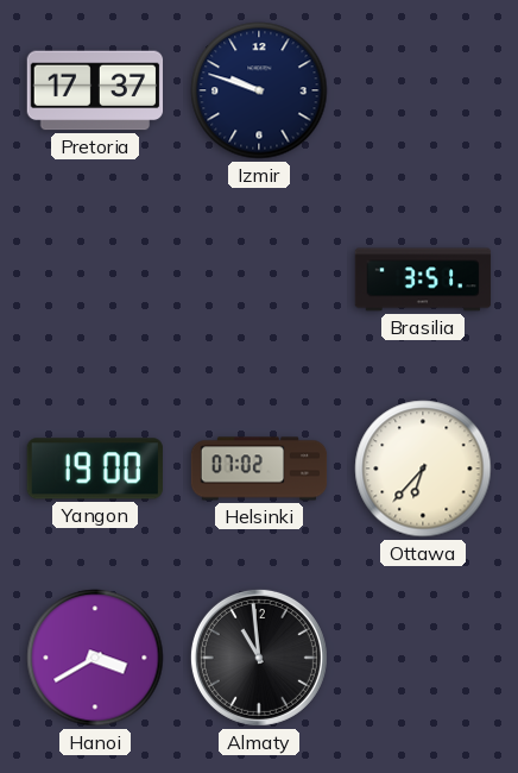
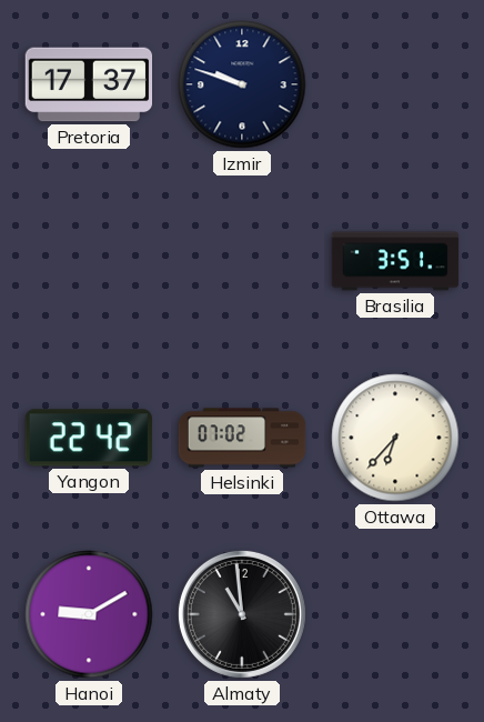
Yangon: 19:00 -> 22:42
Hanoi: 3:40 -> 9:10
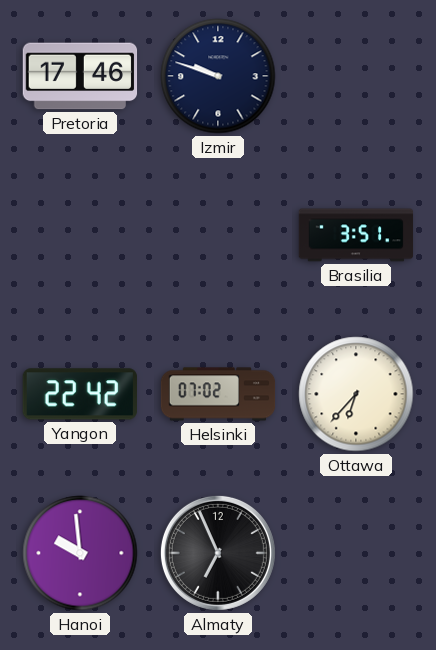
Pretoria: 17:37 -> 17:46
Hanoi: 9:10 -> 9:59
Almaty: 10:59 -> 6:56
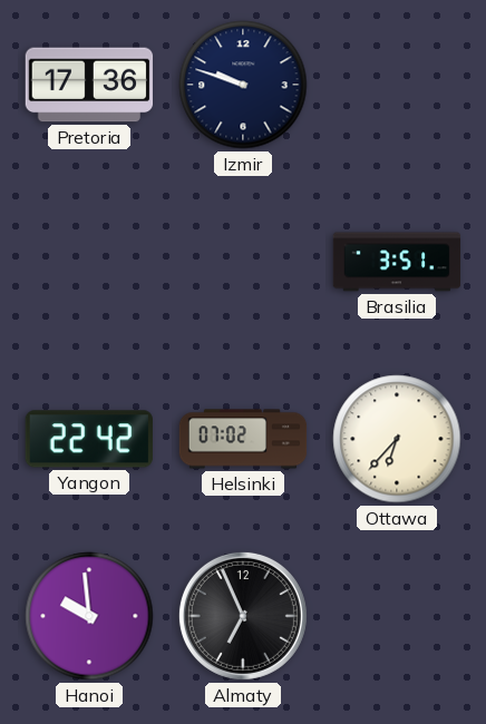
Pretoria: 17:46 -> 17:36
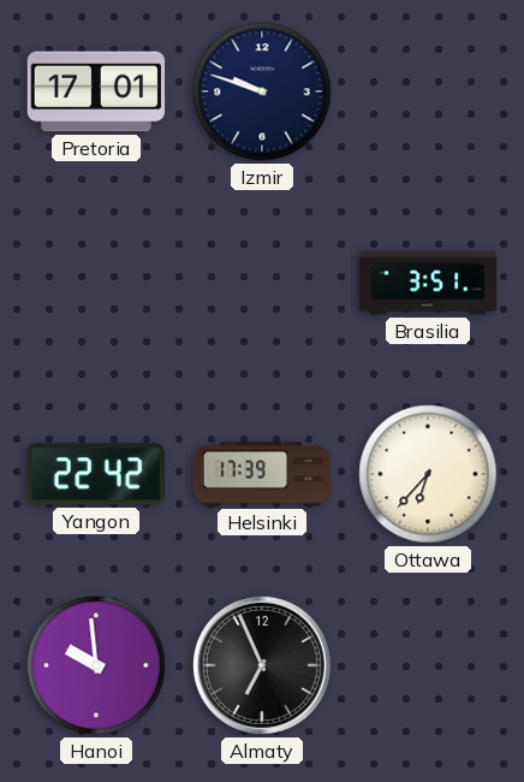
Pretoria: 17:36 -> 17:01
Helsinki: 07:02 -> 17:39
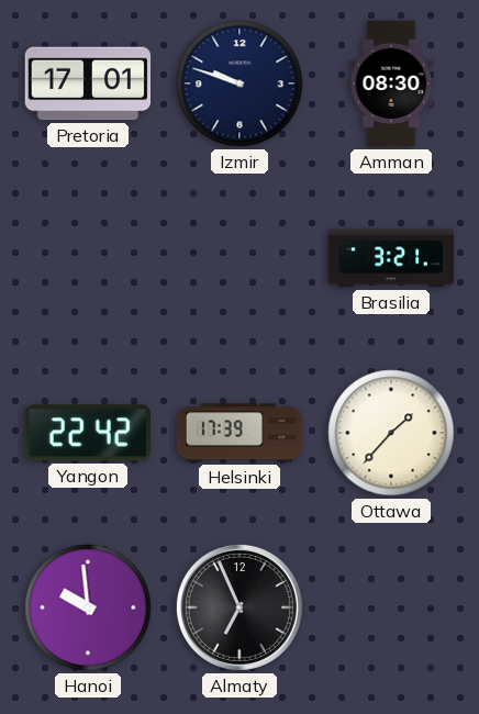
Amman: none -> 08:30
Brasilia: 3:51 -> 3:21
Ottawa: 6:37 -> 1:37
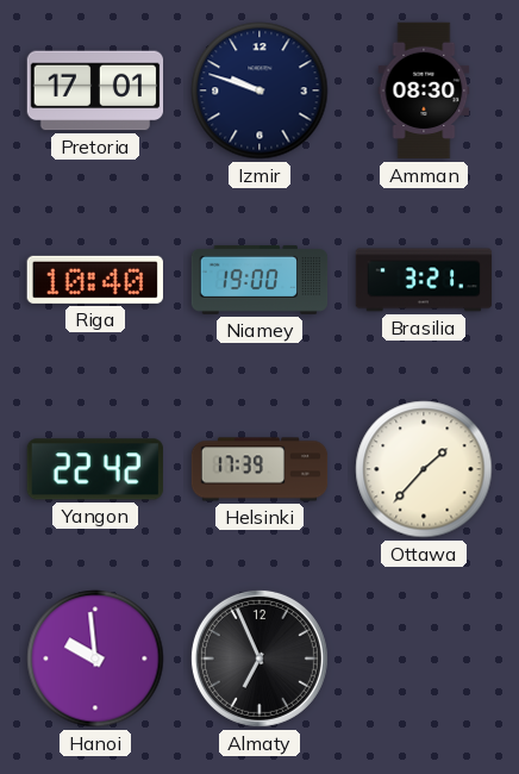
Riga: none -> 10:40
Niamey: none -> 19:00
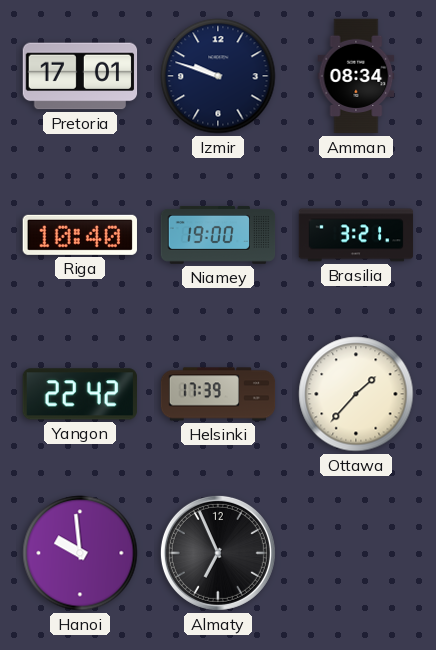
Amman: 08:30 -> 08:34
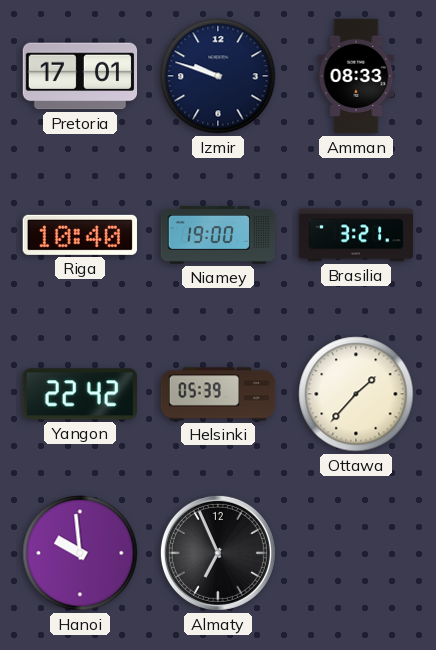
Amman: 08:34 -> 08:33
Helsinki: 17:39 -> 05:39
